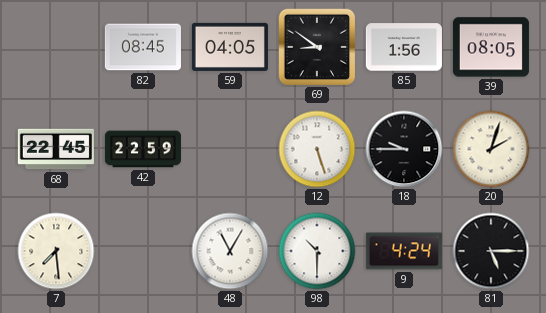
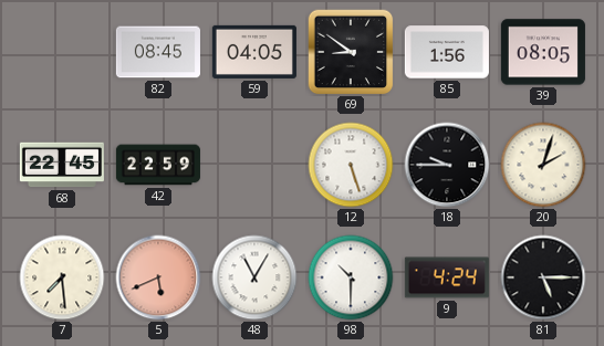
5: none -> 5:41
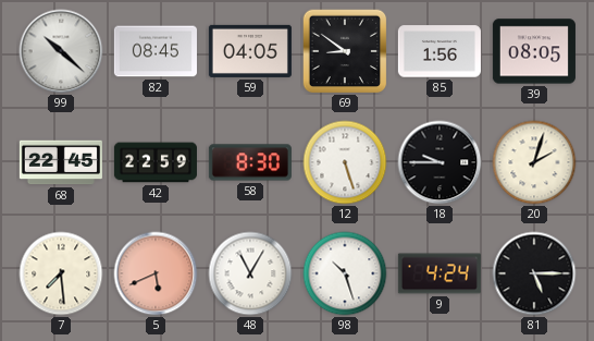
99: none -> 10:22
58: none -> 8:30
98: 10:30 -> 10:27
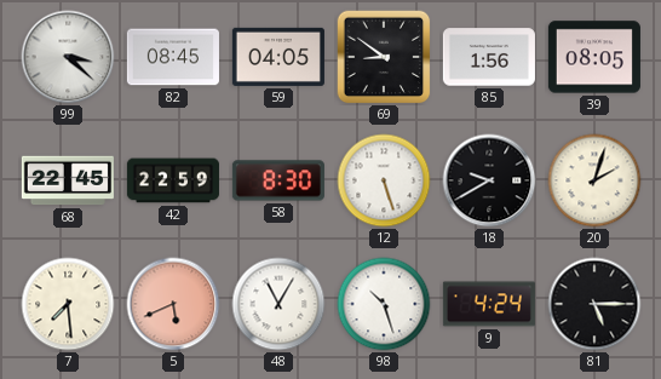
99: 10:22 -> 3:22
18: 9:45 -> 9:40
